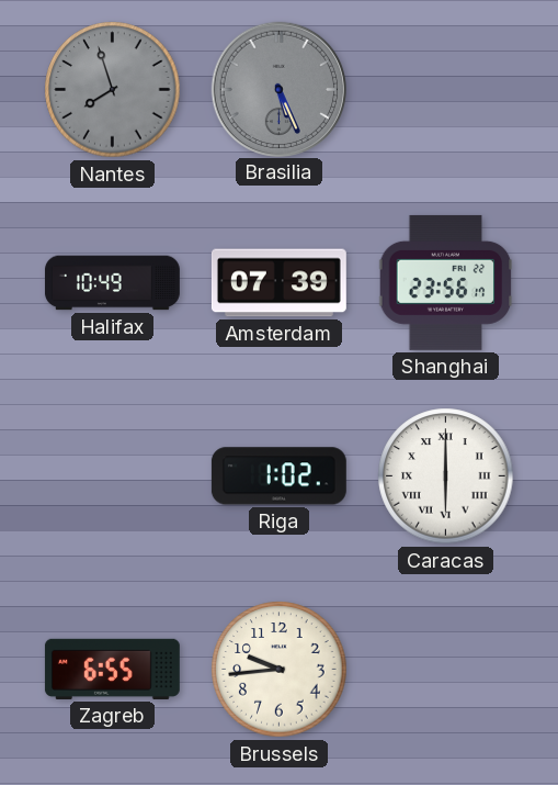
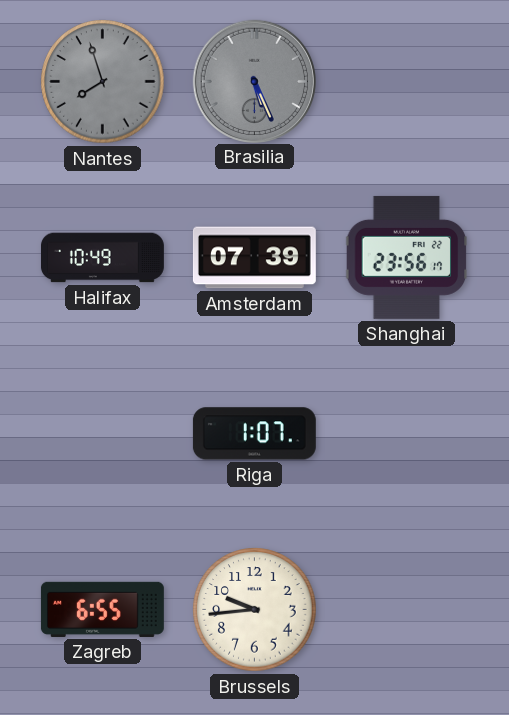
Riga: 1:02 -> 1:07
Caracas: 6:00 -> none
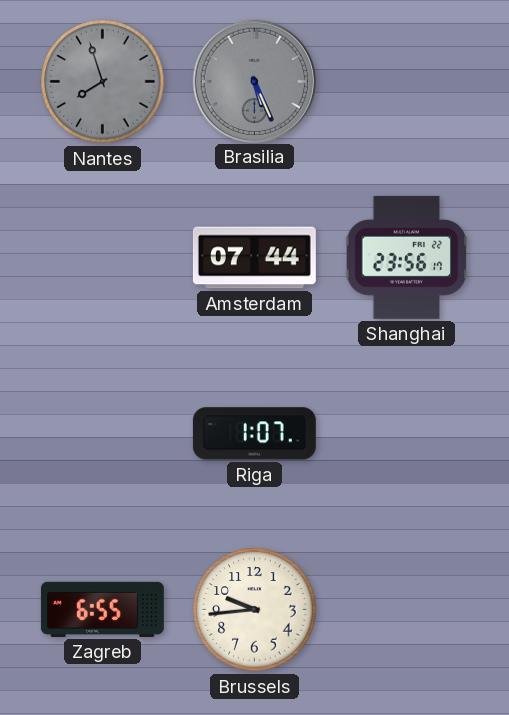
Halifax: 10:49 -> none
Amsterdam: 07:39 -> 07:44
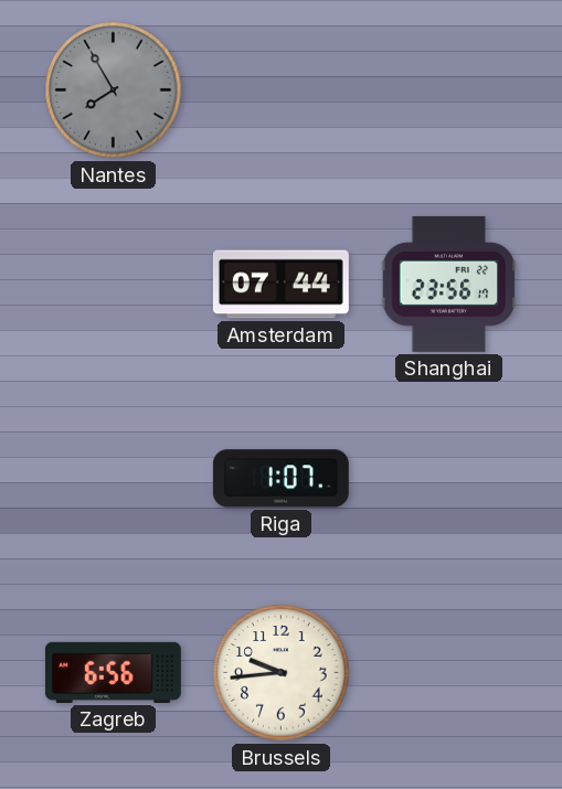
Nantes: 7:57 -> 7:55
Brasilia: 5:26 -> none
Zagreb: 6:55 -> 6:56
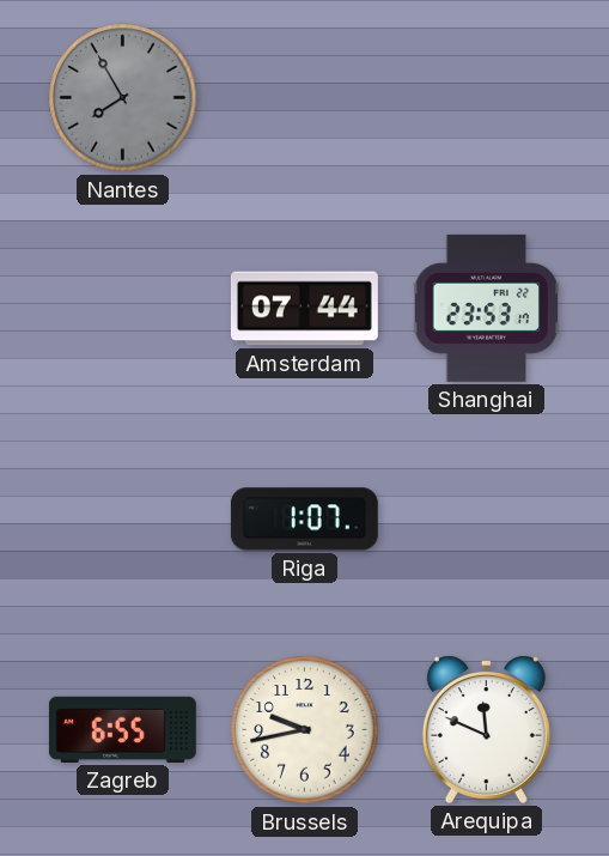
Shanghai: 23:56 -> 23:53
Zagreb: 6:56 -> 6:55
Brussels: 9:44 -> 9:43
Arequipa: none -> 11:49
